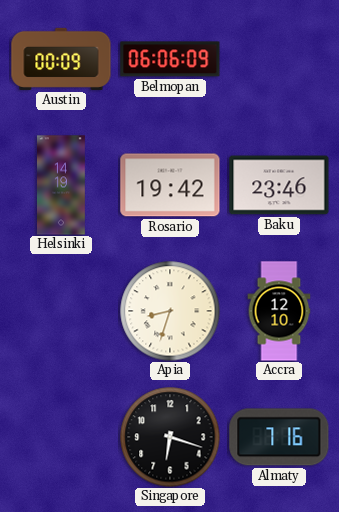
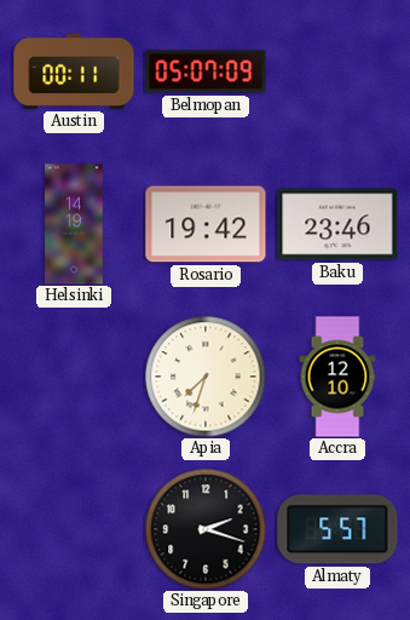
Austin: 00:09 -> 00:11
Belmopan: 06:06 -> 05:07
Apia: 8:33 -> 7:33
Singapore: 6:18 -> 2:18
Almaty: 7:16 -> 5:57
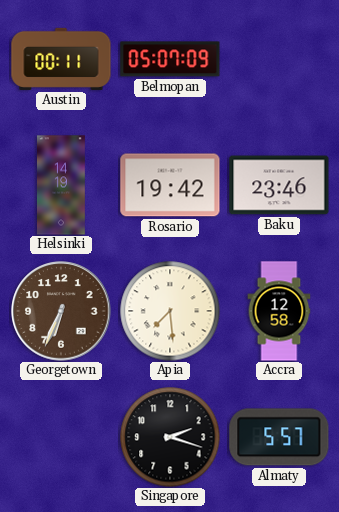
Georgetown: none -> 6:34
Apia: 7:33 -> 7:29
Accra: 12:10 -> 12:58
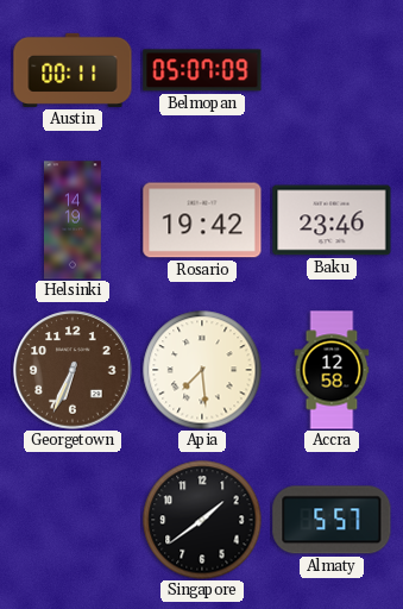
Singapore: 2:18 -> 1:39
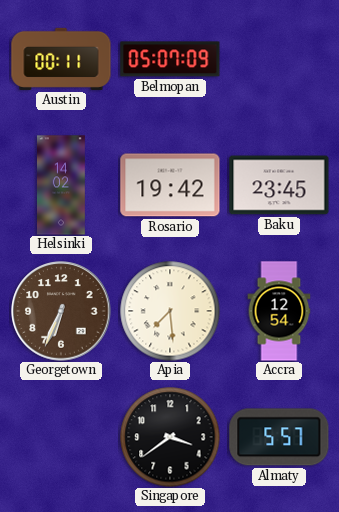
Helsinki: 14:19 -> 14:02
Baku: 23:46 -> 23:45
Accra: 12:58 -> 12:54
Singapore: 1:39 -> 3:39
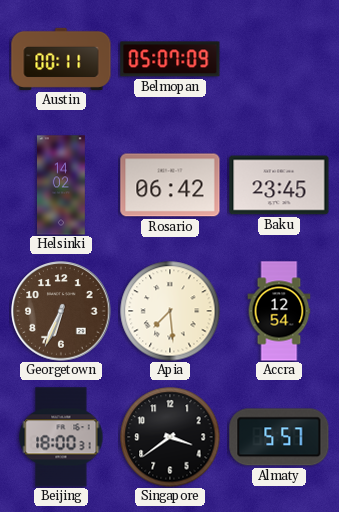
Rosario: 19:42 -> 06:42
Beijing: none -> 18:00
